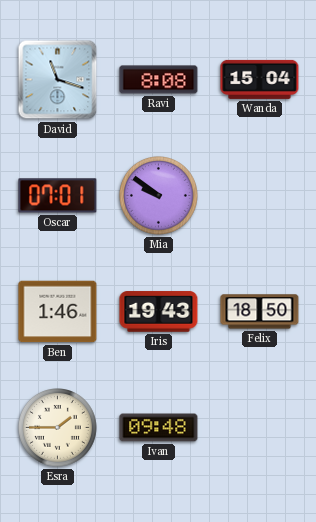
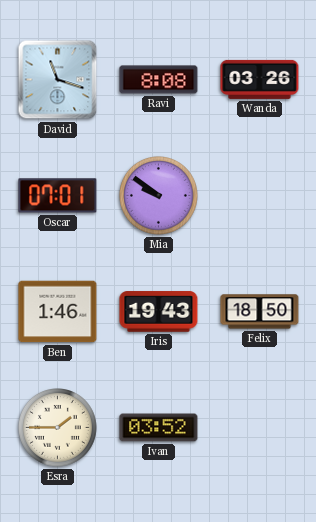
Wanda: 15:04 -> 03:26
Ivan: 09:48 -> 03:52
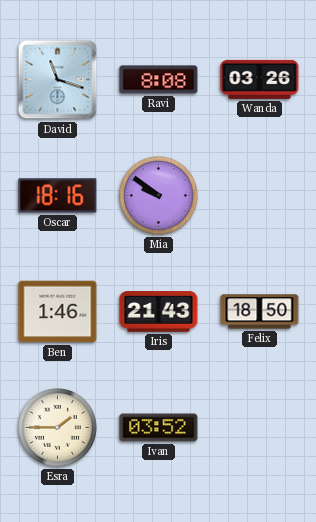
Oscar: 07:01 -> 18:16
Iris: 19:43 -> 21:43
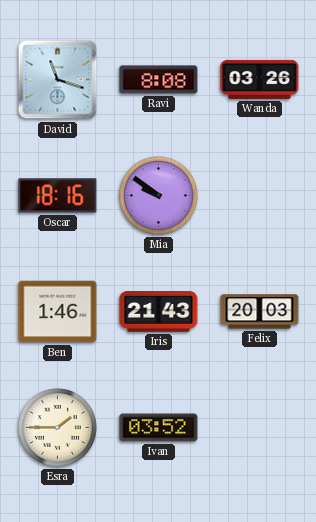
Felix: 18:50 -> 20:03
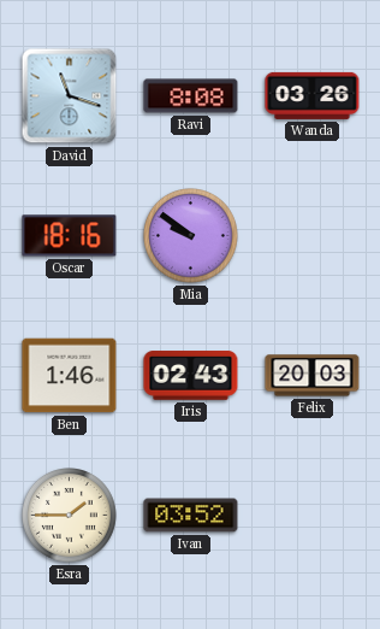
Iris: 21:43 -> 02:43
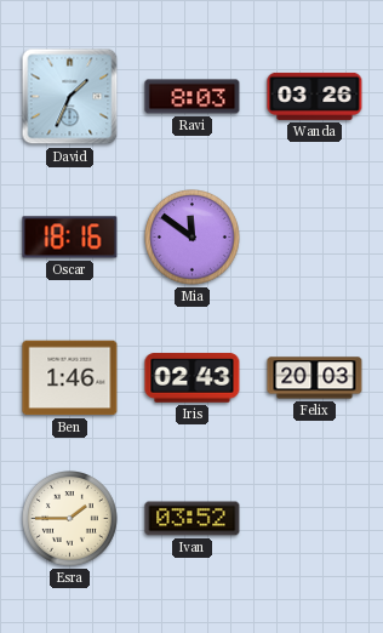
David: 11:18 -> 1:34
Ravi: 8:08 -> 8:03
Mia: 9:51 -> 11:51
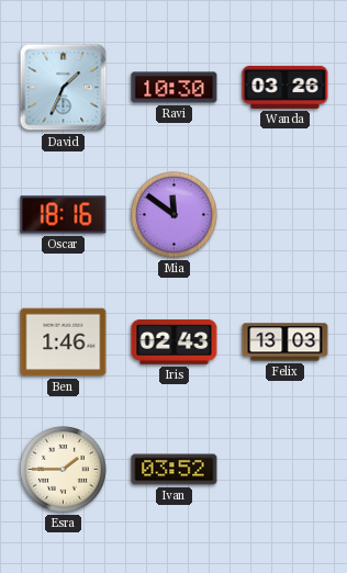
Ravi: 8:03 -> 10:30
Felix: 20:03 -> 13:03
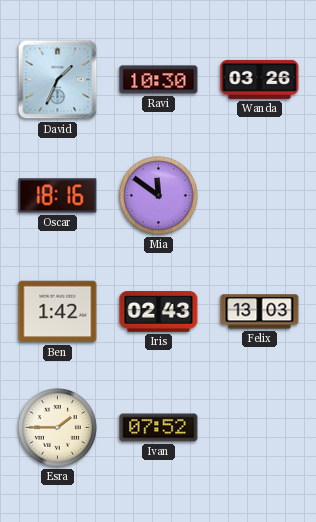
Ben: 1:46 -> 1:42
Ivan: 03:52 -> 07:52
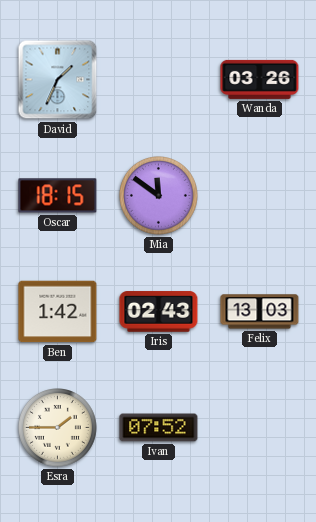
Ravi: 10:30 -> none
Oscar: 18:16 -> 18:15
